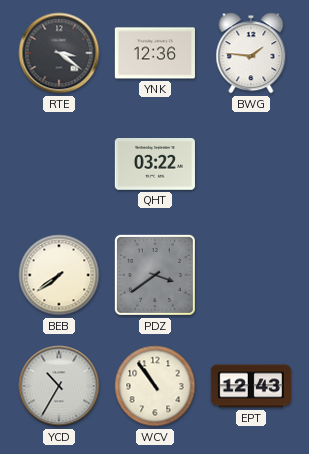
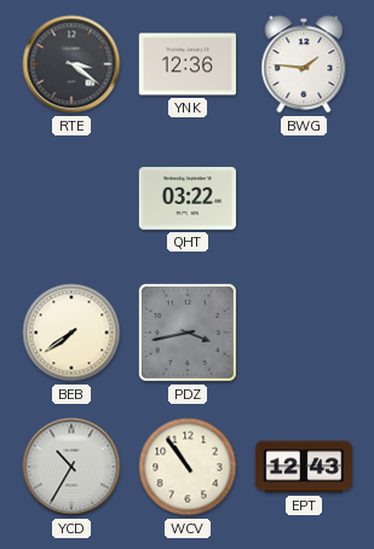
PDZ: 3:39 -> 3:43
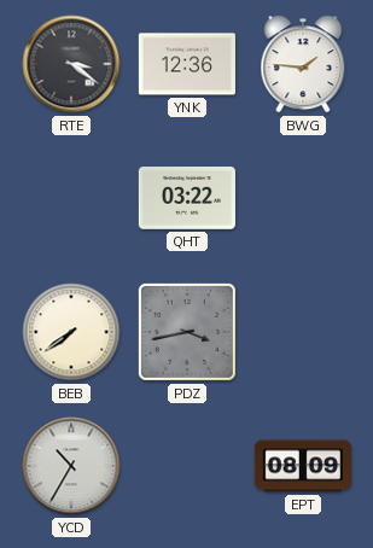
WCV: 10:54 -> none
EPT: 12:43 -> 08:09
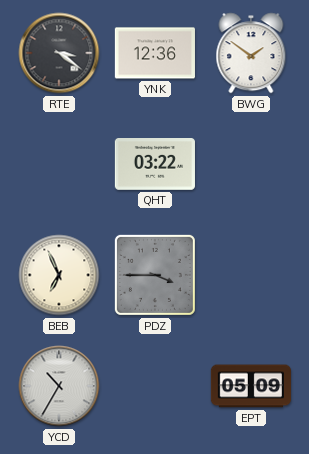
BWG: 1:46 -> 1:51
BEB: 7:39 -> 6:56
PDZ: 3:43 -> 3:45
EPT: 08:09 -> 05:09
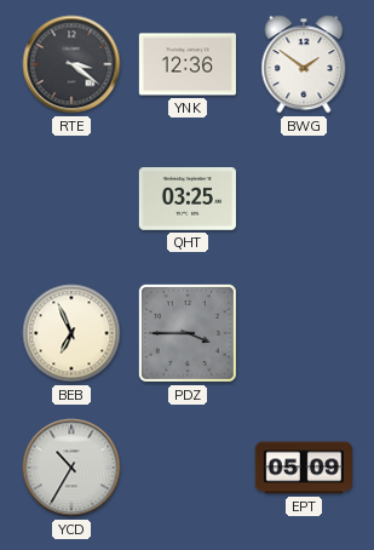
QHT: 03:22 -> 03:25
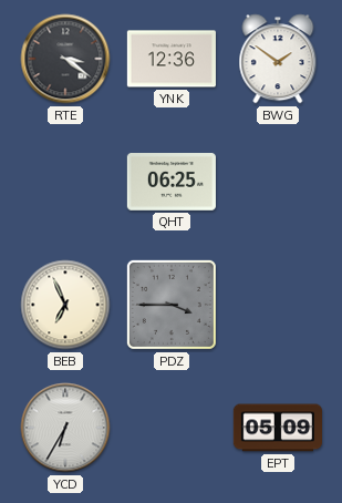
QHT: 03:25 -> 06:25
YCD: 10:35 -> 6:35
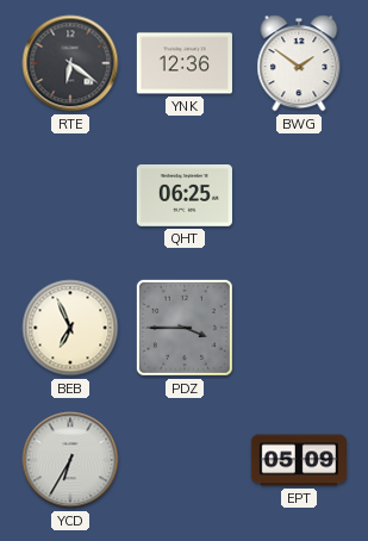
RTE: 3:21 -> 6:21
